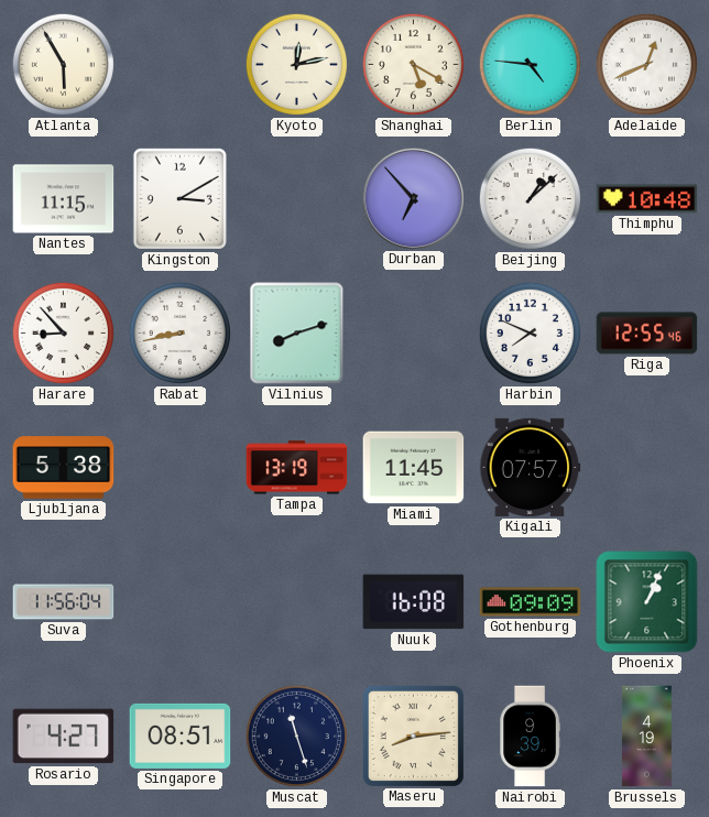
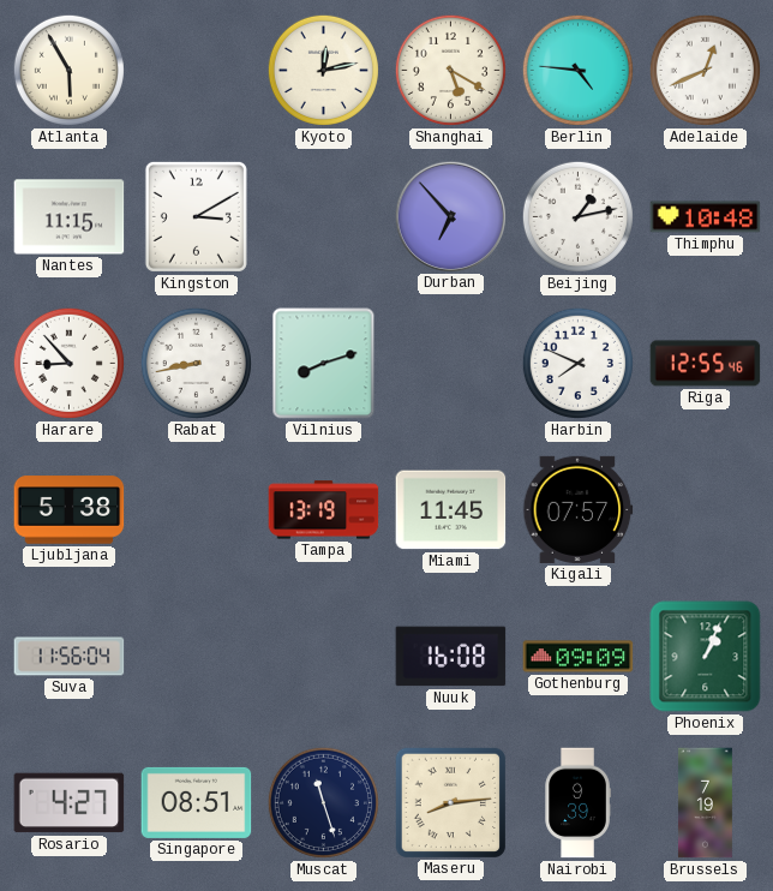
Beijing: 1:08 -> 1:13
Brussels: 4:19 -> 7:19
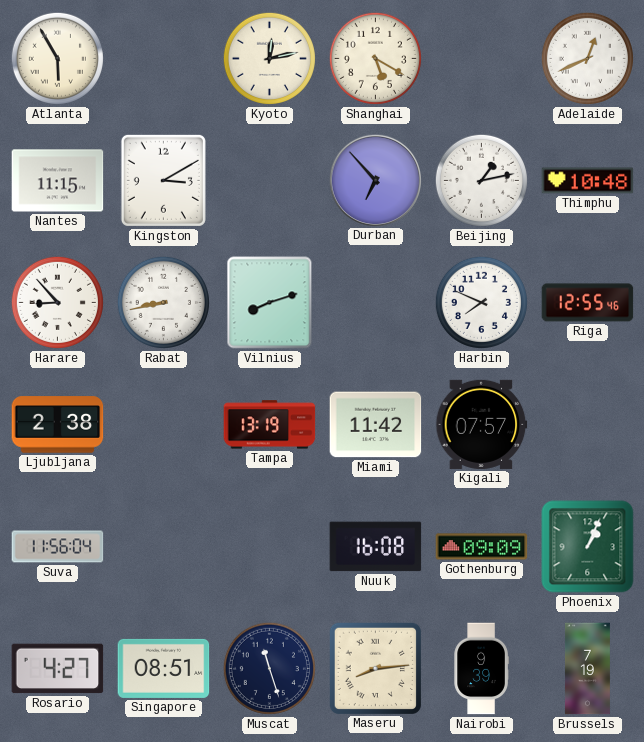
Berlin: 4:46 -> none
Ljubljana: 5:38 -> 2:38
Miami: 11:45 -> 11:42
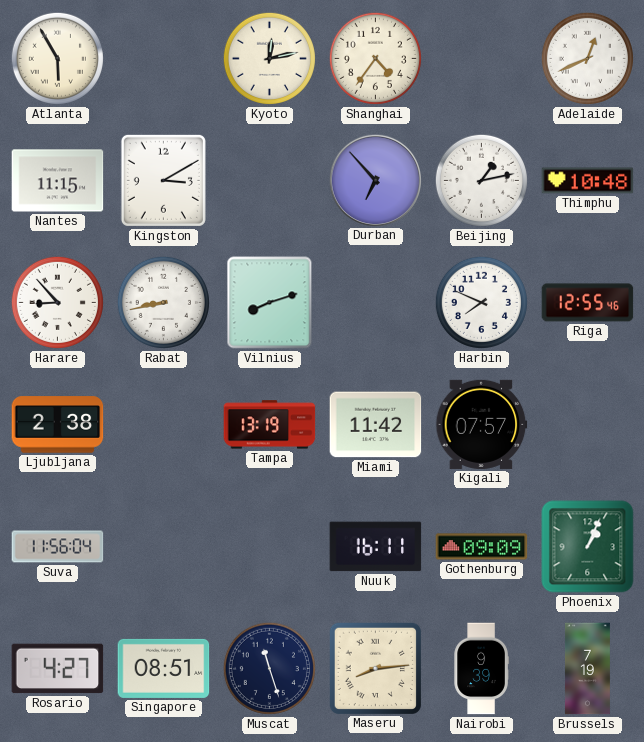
Shanghai: 5:20 -> 4:36
Nuuk: 16:08 -> 16:11
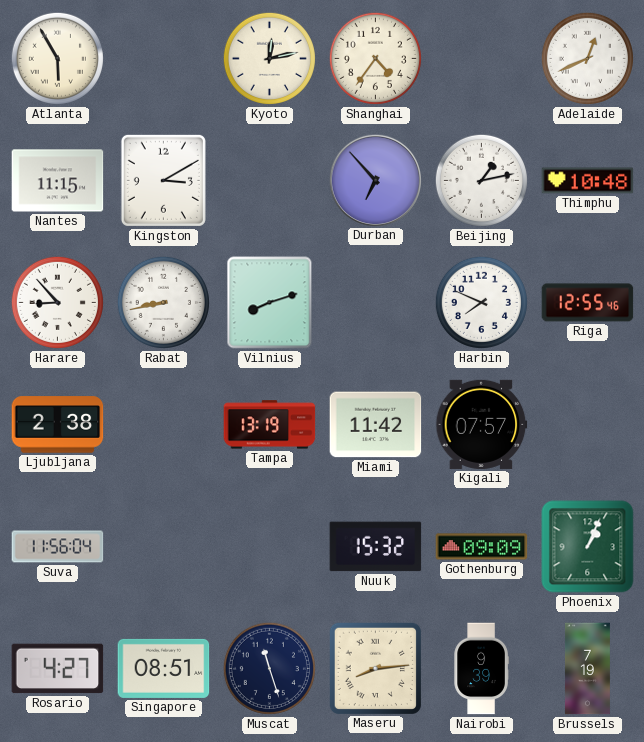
Nuuk: 16:11 -> 15:32
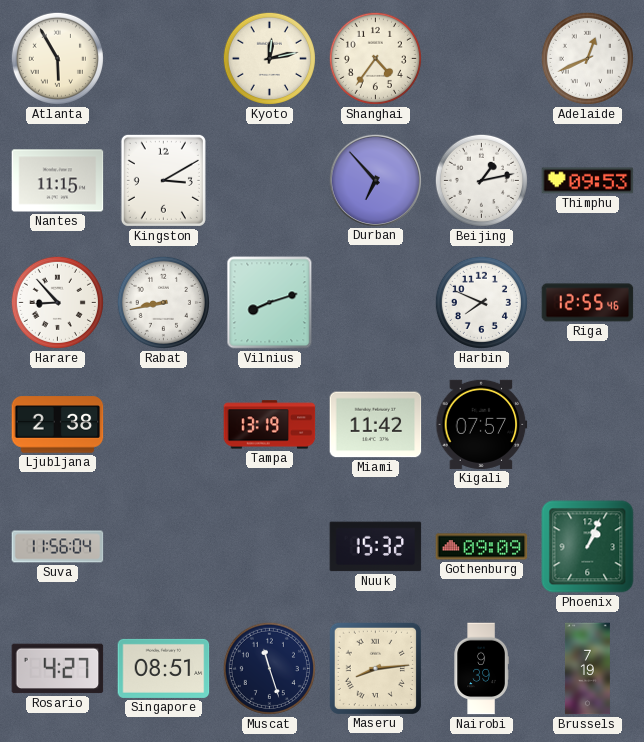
Thimphu: 10:48 -> 09:53
